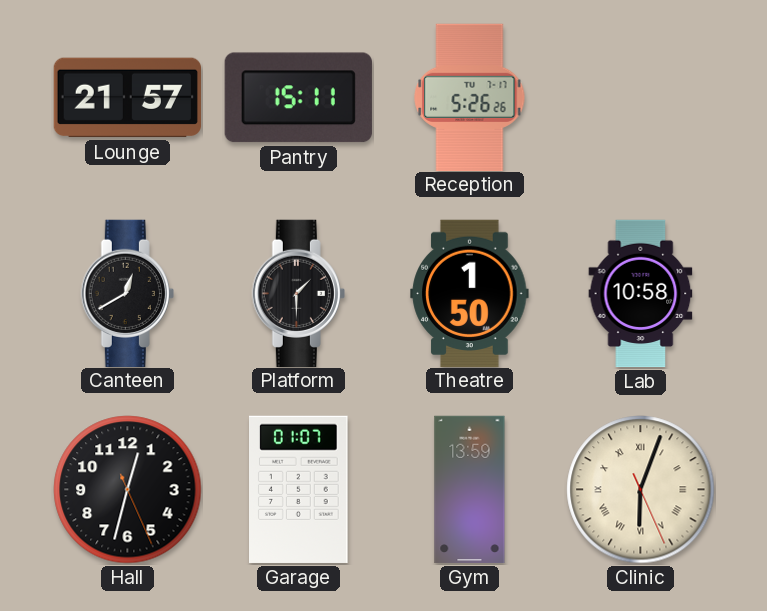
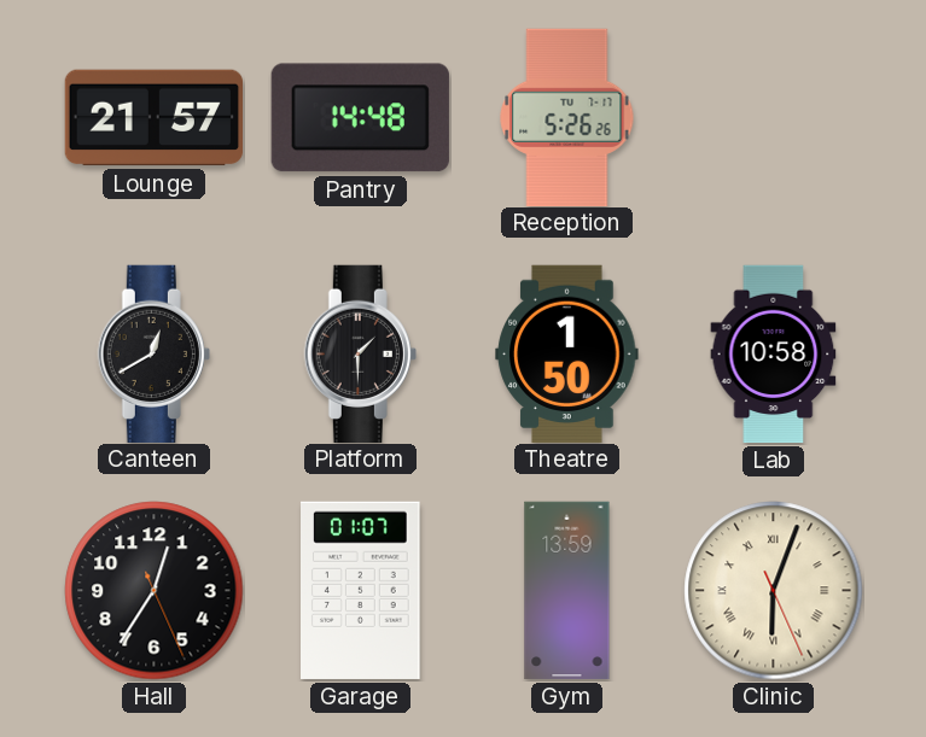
Pantry: 15:11 -> 14:48
Hall: 12:32 -> 12:35
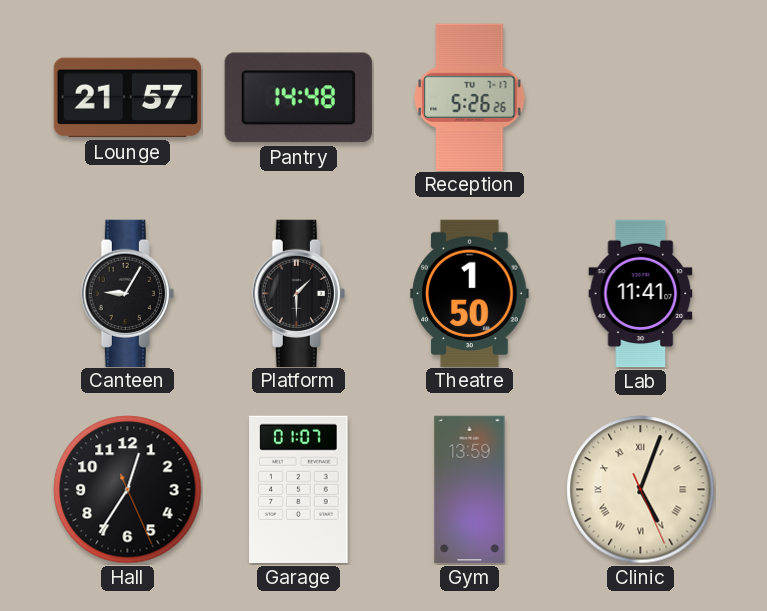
Canteen: 12:40 -> 9:05
Lab: 10:58 -> 11:41
Clinic: 6:03 -> 5:03
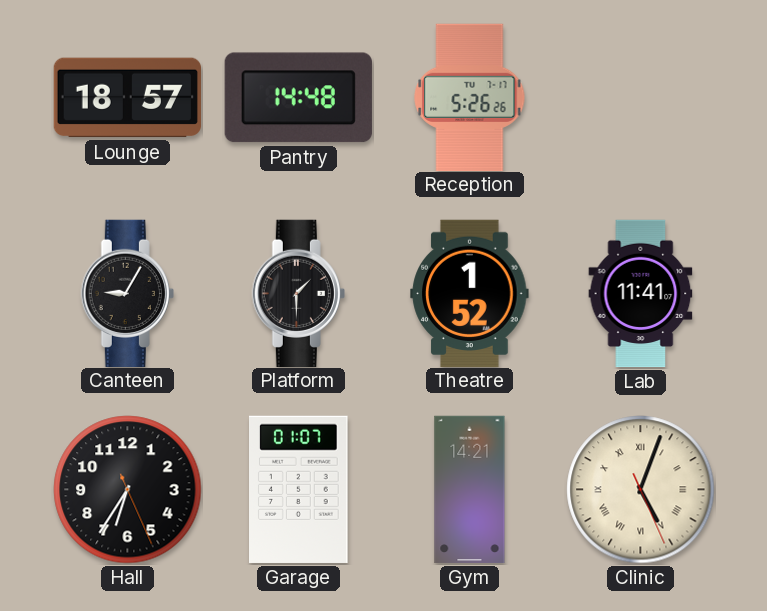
Lounge: 21:57 -> 18:57
Theatre: 1:50 -> 1:52
Hall: 12:35 -> 6:35
Gym: 13:59 -> 14:21
